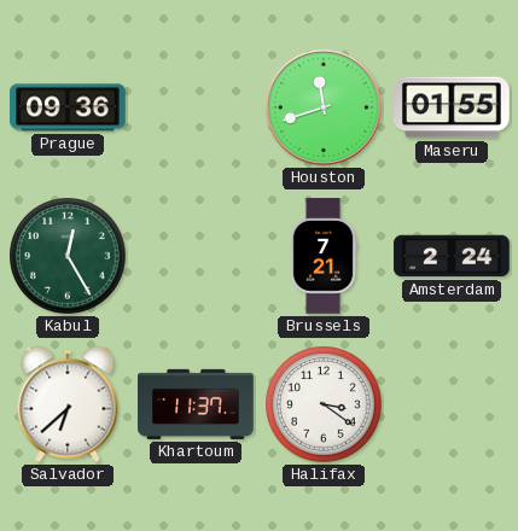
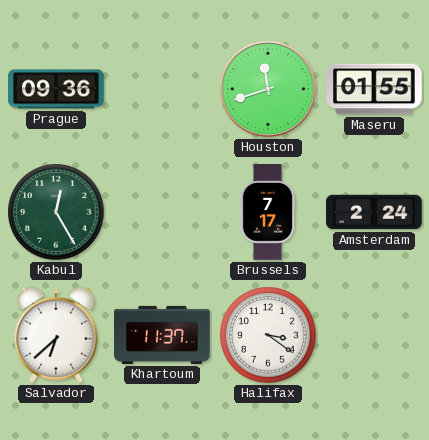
Brussels: 7:21 -> 7:17
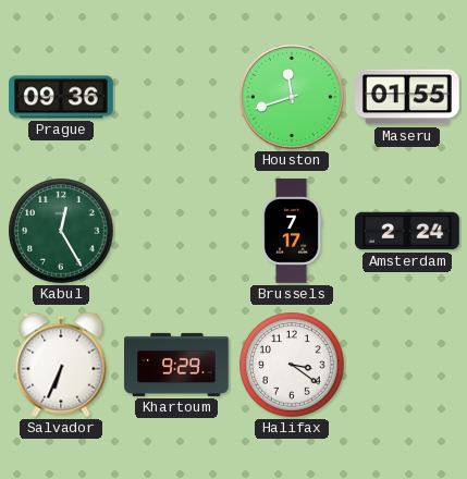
Salvador: 6:38 -> 6:34
Khartoum: 11:37 -> 9:29
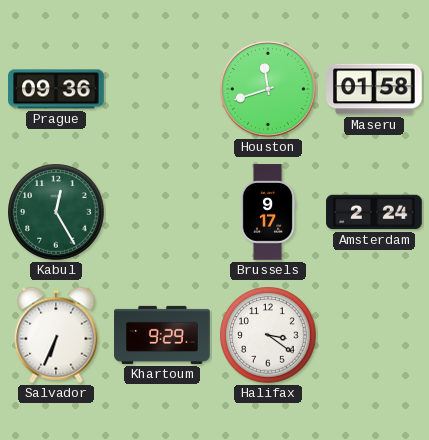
Maseru: 01:55 -> 01:58
Brussels: 7:17 -> 9:17
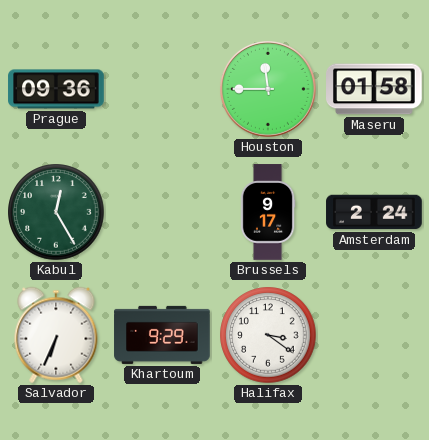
Houston: 11:42 -> 11:45
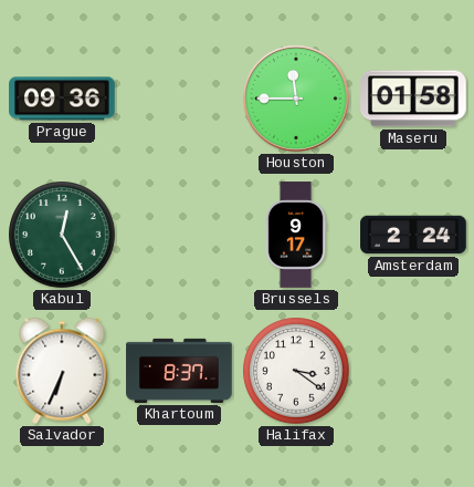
Khartoum: 9:29 -> 8:37
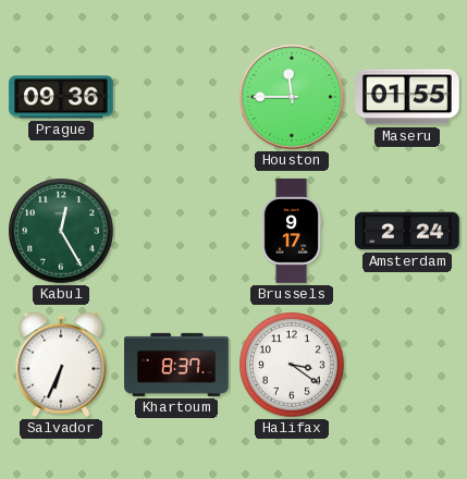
Maseru: 01:58 -> 01:55
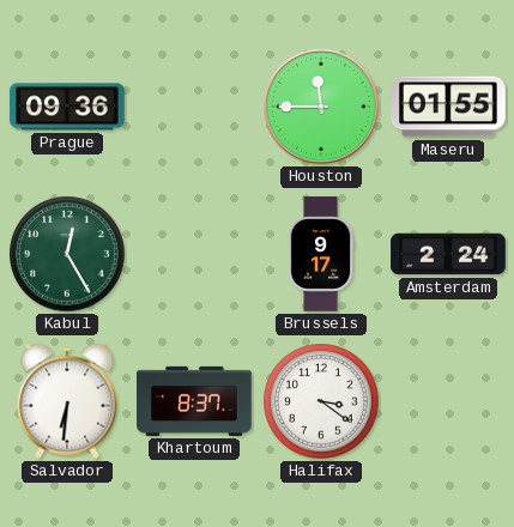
Salvador: 6:34 -> 6:31
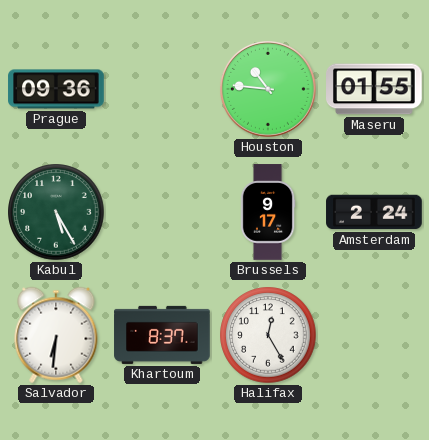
Houston: 11:45 -> 10:46
Kabul: 12:25 -> 5:25
Halifax: 3:21 -> 12:25
